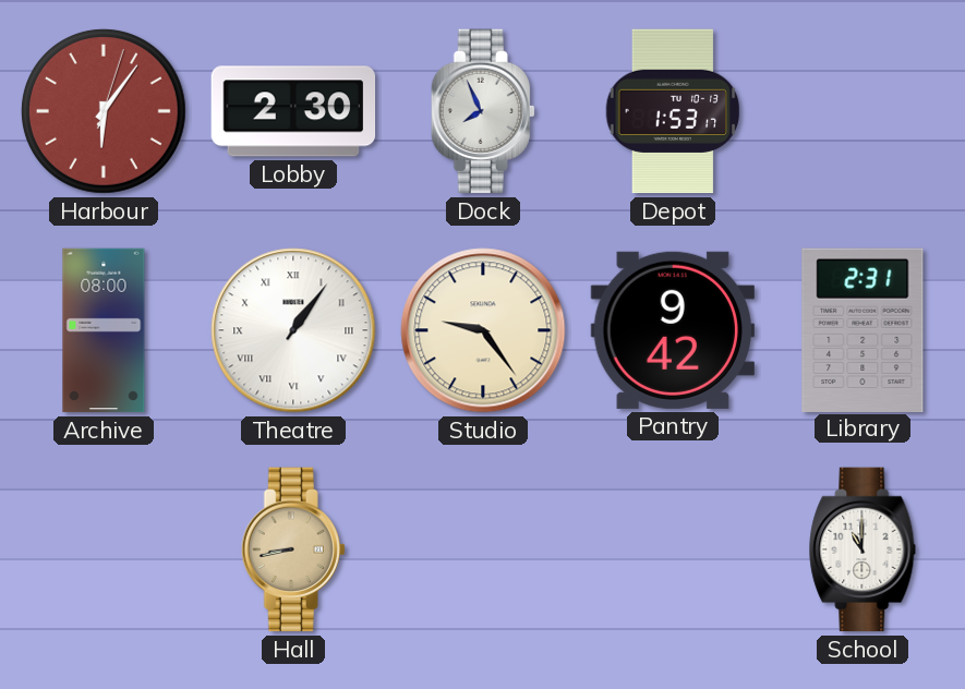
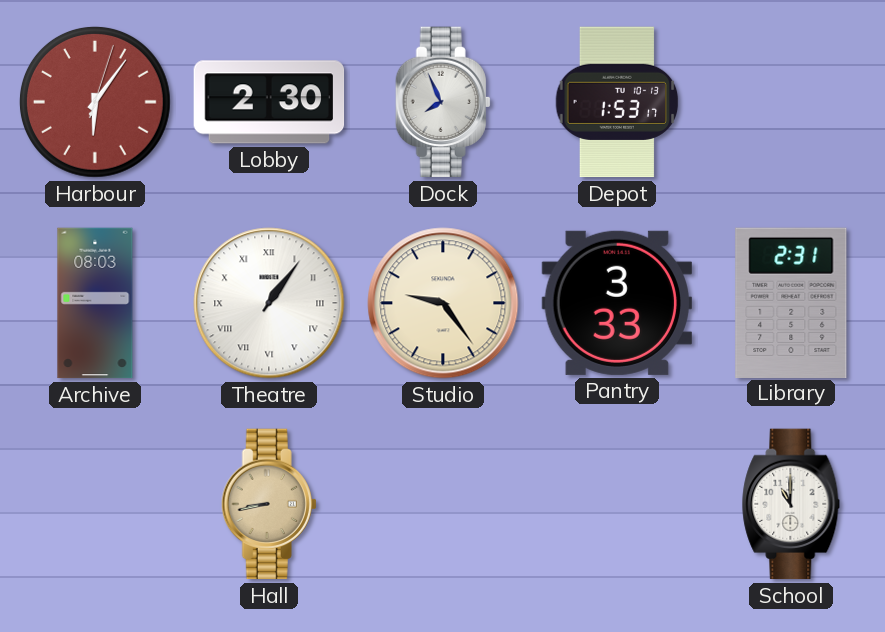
Archive: 08:00 -> 08:03
Pantry: 9:42 -> 3:33
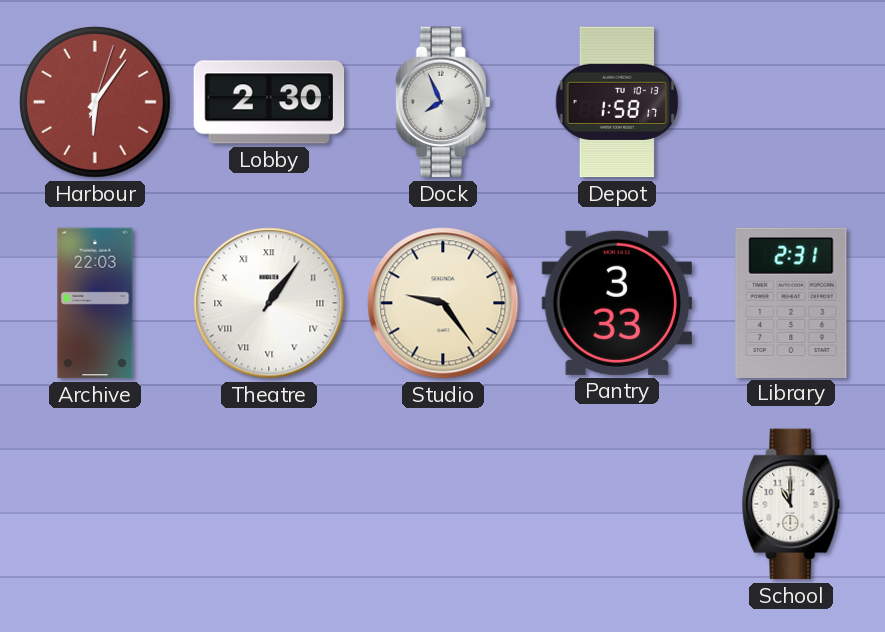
Depot: 1:53 -> 1:58
Archive: 08:03 -> 22:03
Hall: 8:43 -> none
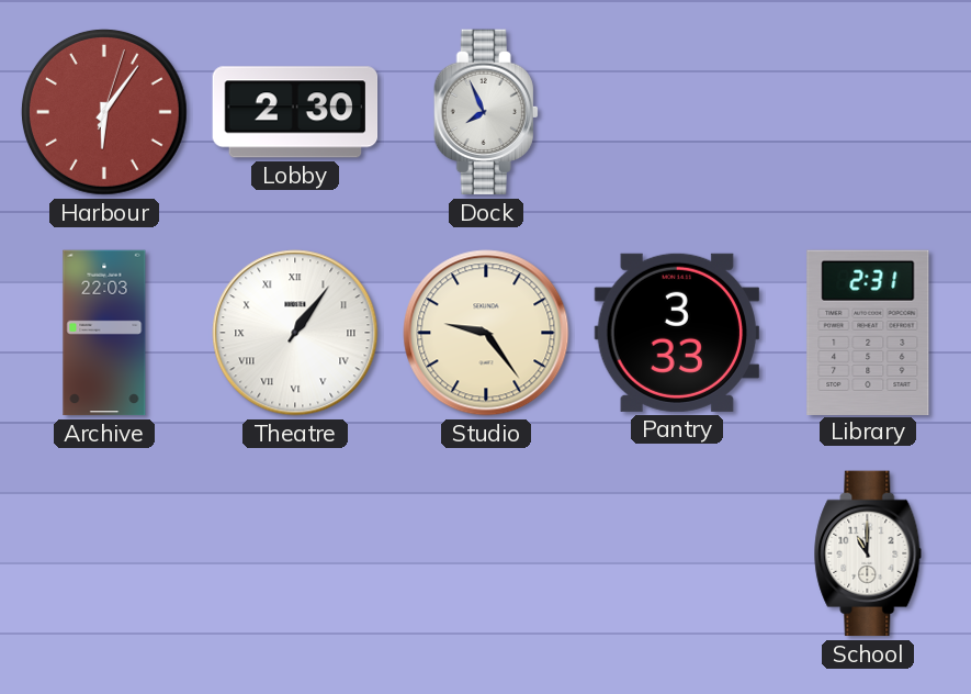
Depot: 1:58 -> none
